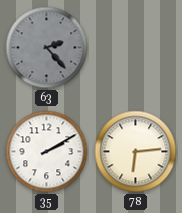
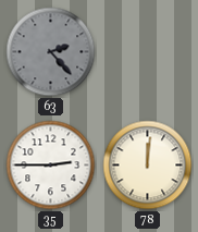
35: 2:10 -> 2:45
78: 6:14 -> 12:01
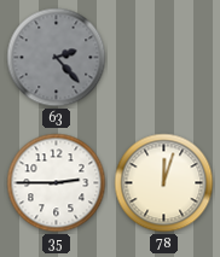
78: 12:01 -> 12:03
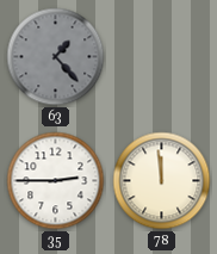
63: 2:23 -> 1:23
78: 12:03 -> 11:59
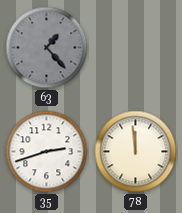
35: 2:45 -> 2:42
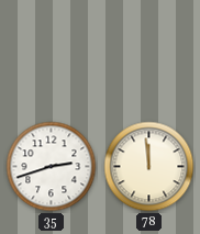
63: 1:23 -> none
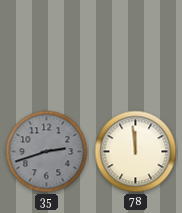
35 dial: white -> grey
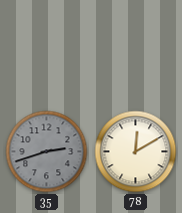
78: 11:59 -> 12:10
